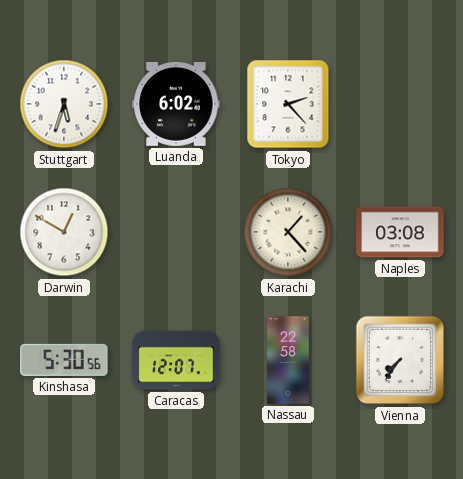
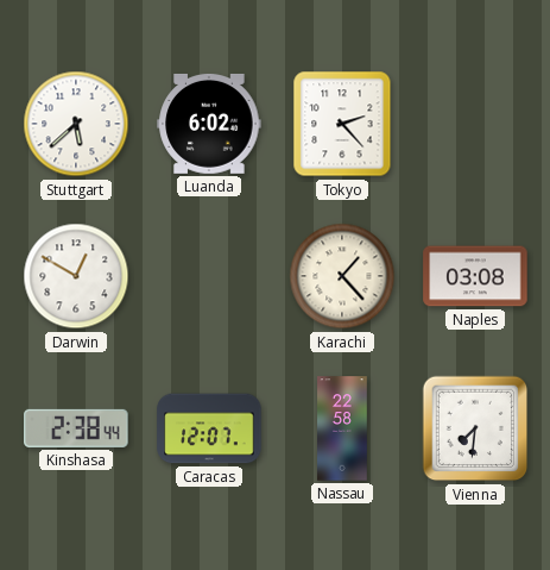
Stuttgart: 5:33 -> 5:38
Kinshasa: 5:30 -> 2:38
Vienna: 7:36 -> 7:31
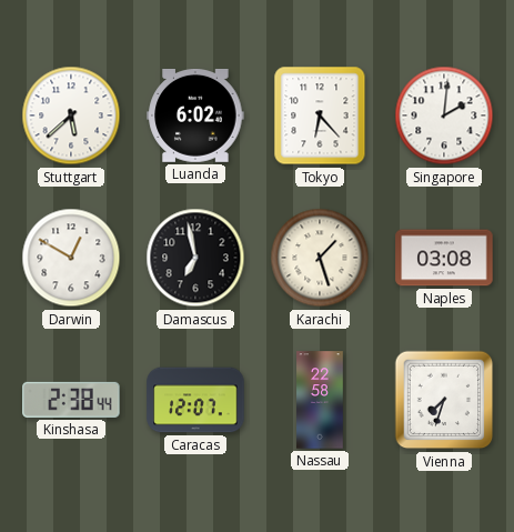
Tokyo: 2:23 -> 6:23
Singapore: none -> 2:01
Damascus: none -> 6:58
Karachi: 1:23 -> 1:27
Vienna: 7:31 -> 7:33
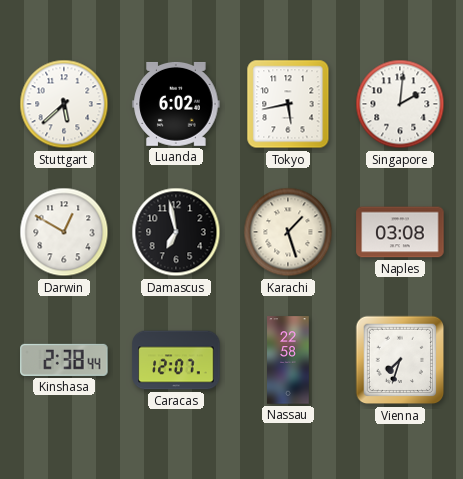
Tokyo: 6:23 -> 5:43
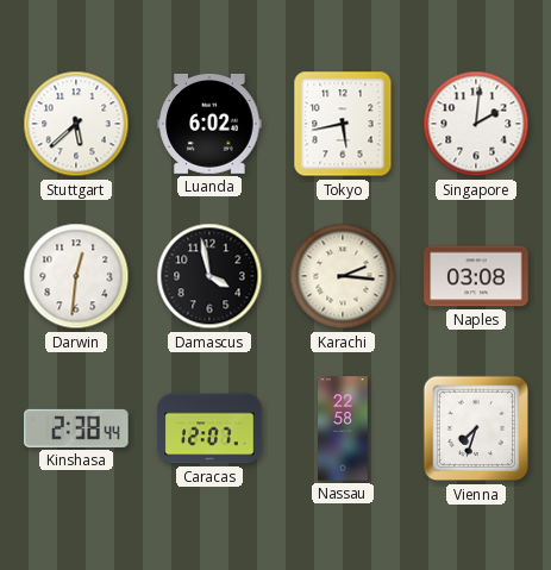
Darwin: 12:50 -> 12:31
Damascus: 6:58 -> 3:58
Karachi: 1:27 -> 2:16
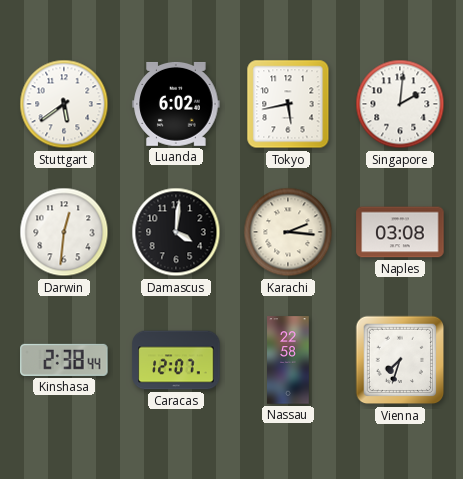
Stuttgart: 5:38 -> 5:39
Damascus: 3:58 -> 4:01
